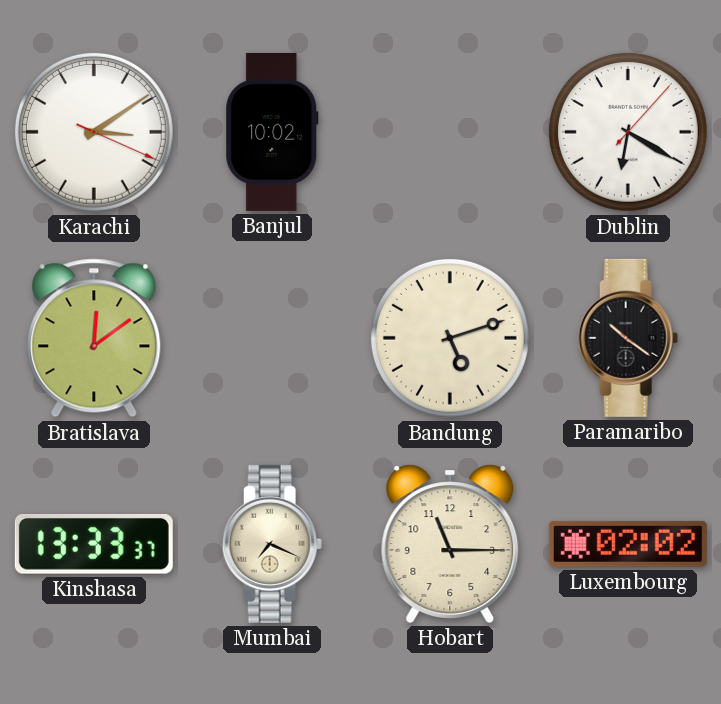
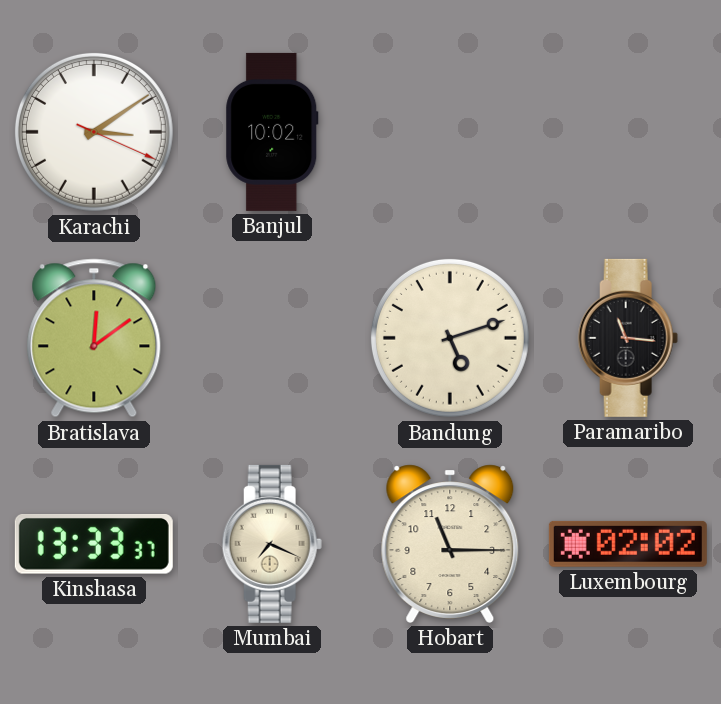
Dublin: 6:20 -> none
Paramaribo: 10:21 -> 11:16
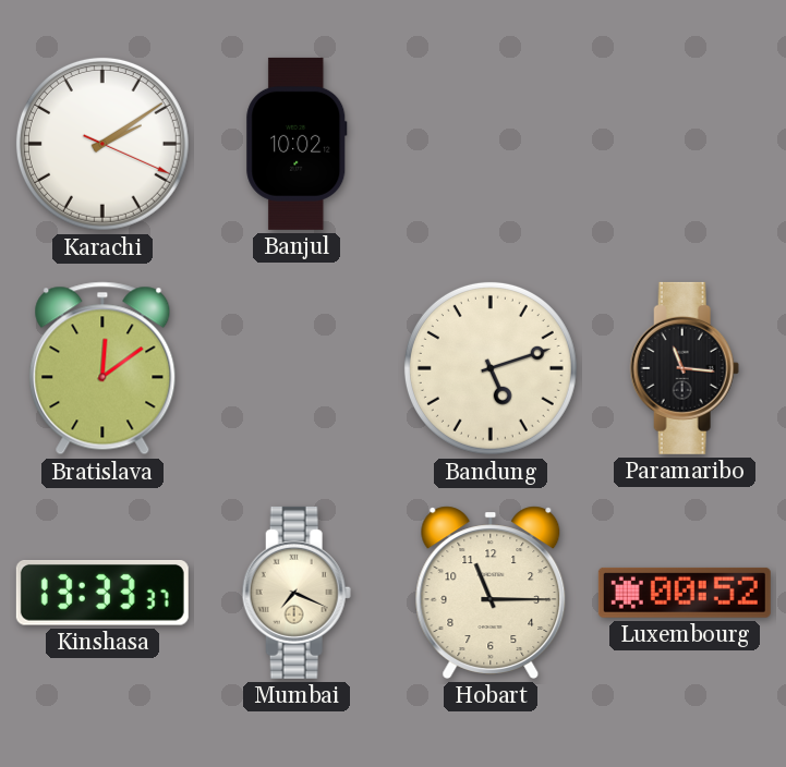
Karachi: 3:09 -> 2:09
Luxembourg: 02:02 -> 00:52
